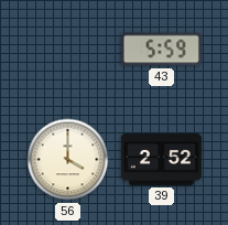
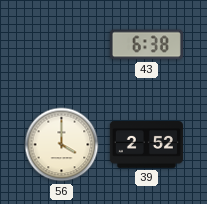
43: 5:59 -> 6:38
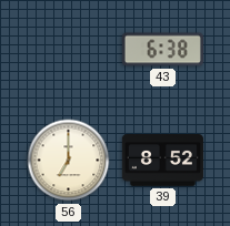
56: 4:00 -> 7:00
39: 2:52 -> 8:52
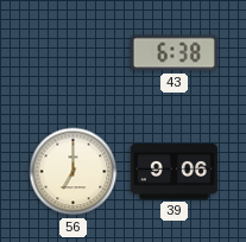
39: 8:52 -> 9:06
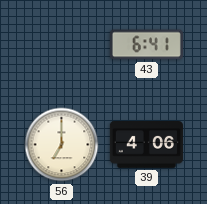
43: 6:38 -> 6:41
39: 9:06 -> 4:06
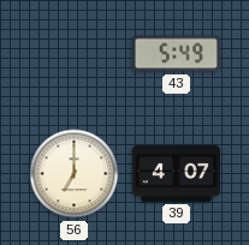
43: 6:41 -> 5:49
39: 4:06 -> 4:07
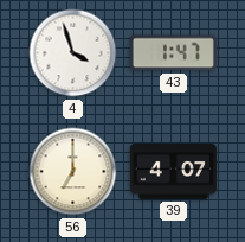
4: none -> 3:57
43: 5:49 -> 1:47
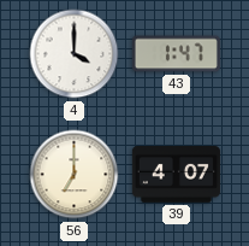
4: 3:57 -> 4:00
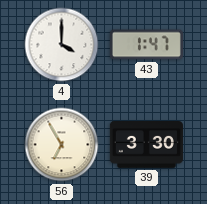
56: 7:00 -> 6:55
39: 4:07 -> 3:30
